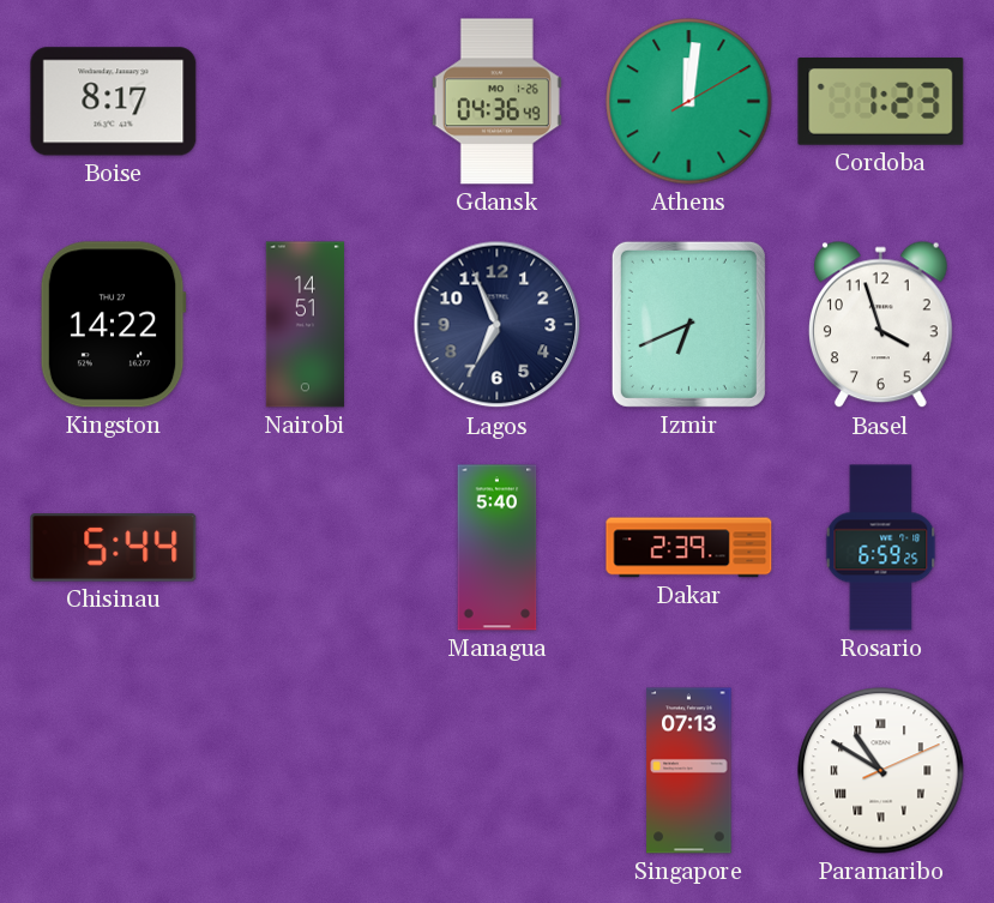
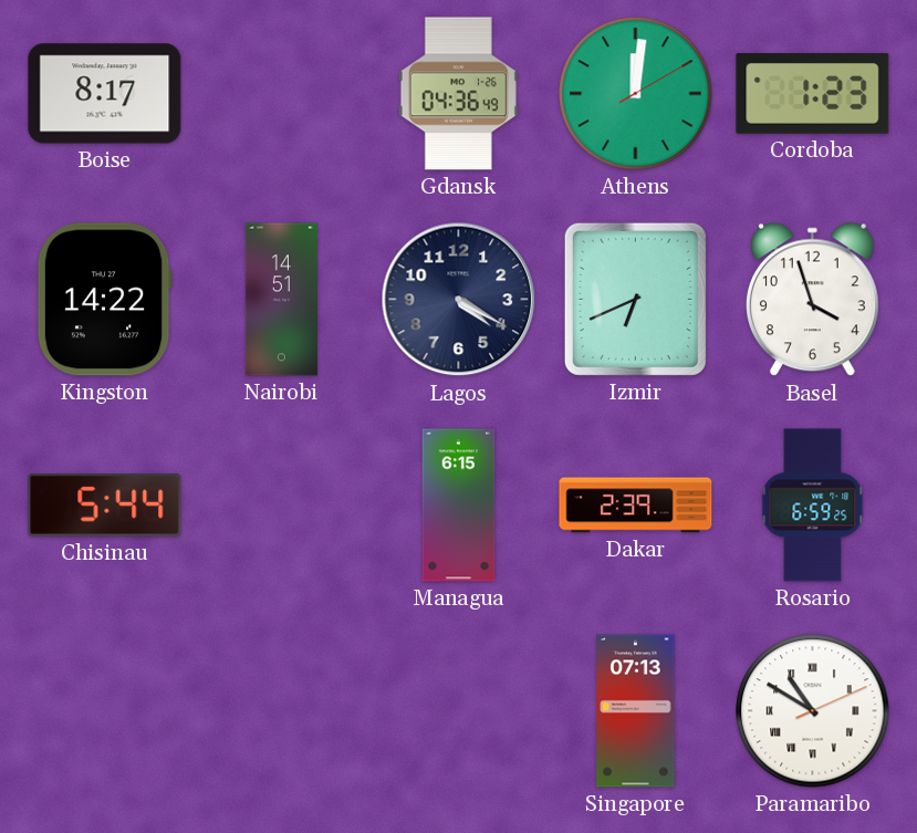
Lagos: 6:56 -> 4:20
Managua: 5:40 -> 6:15
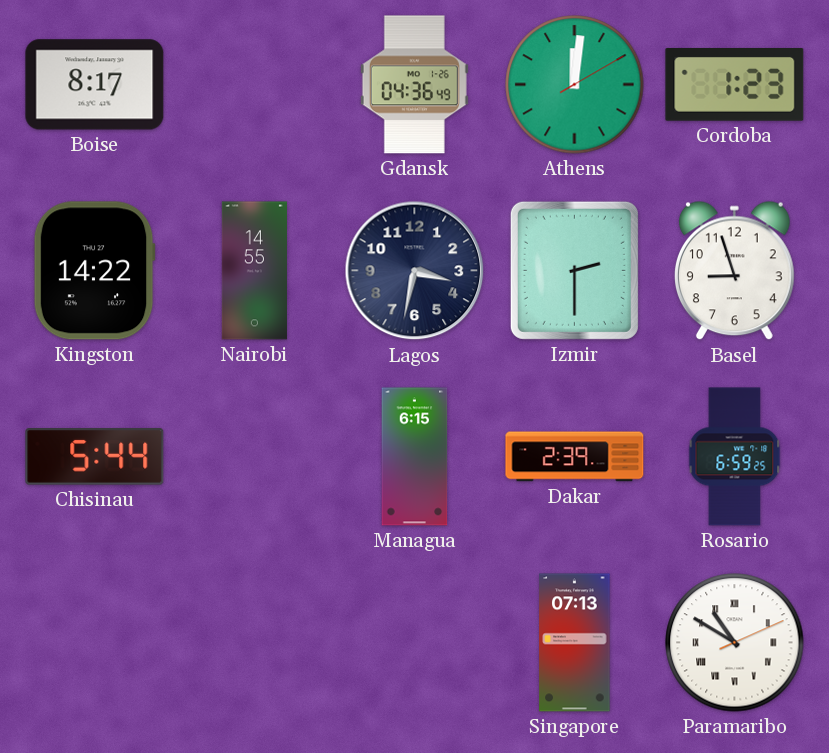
Nairobi: 14:51 -> 14:55
Lagos: 4:20 -> 3:32
Izmir: 6:41 -> 2:30
Basel: 3:57 -> 8:57
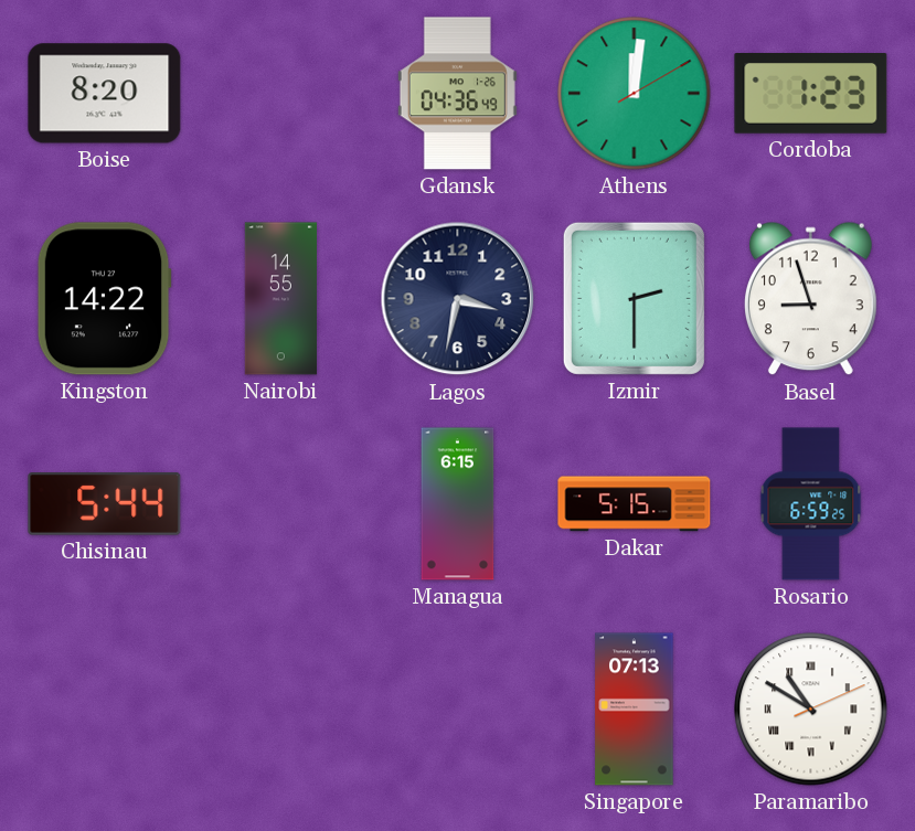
Boise: 8:17 -> 8:20
Dakar: 2:39 -> 5:15
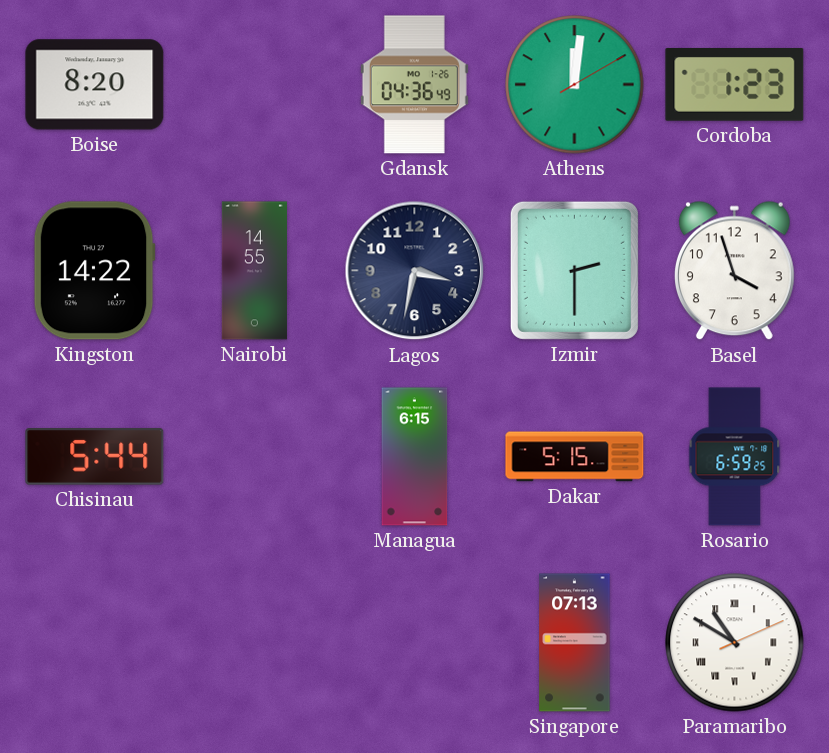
Basel: 8:57 -> 3:57
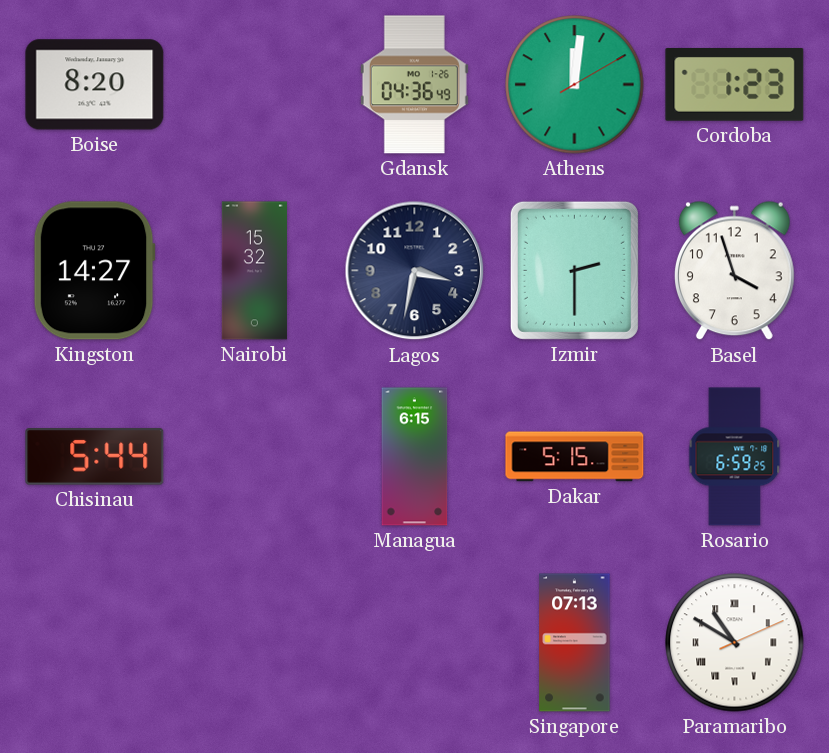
Kingston: 14:22 -> 14:27
Nairobi: 14:55 -> 15:32
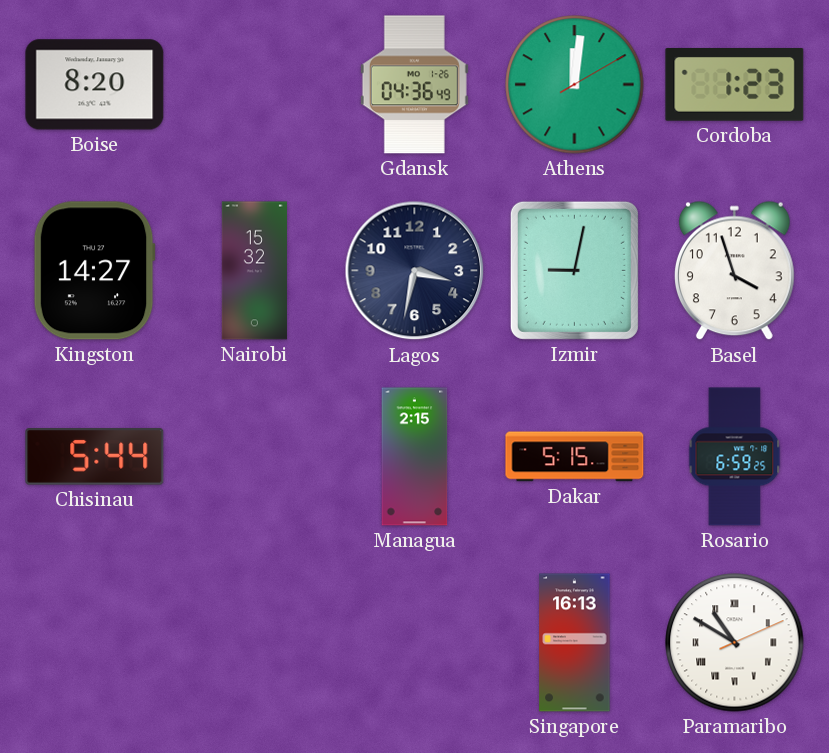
Izmir: 2:30 -> 9:02
Managua: 6:15 -> 2:15
Singapore: 07:13 -> 16:13
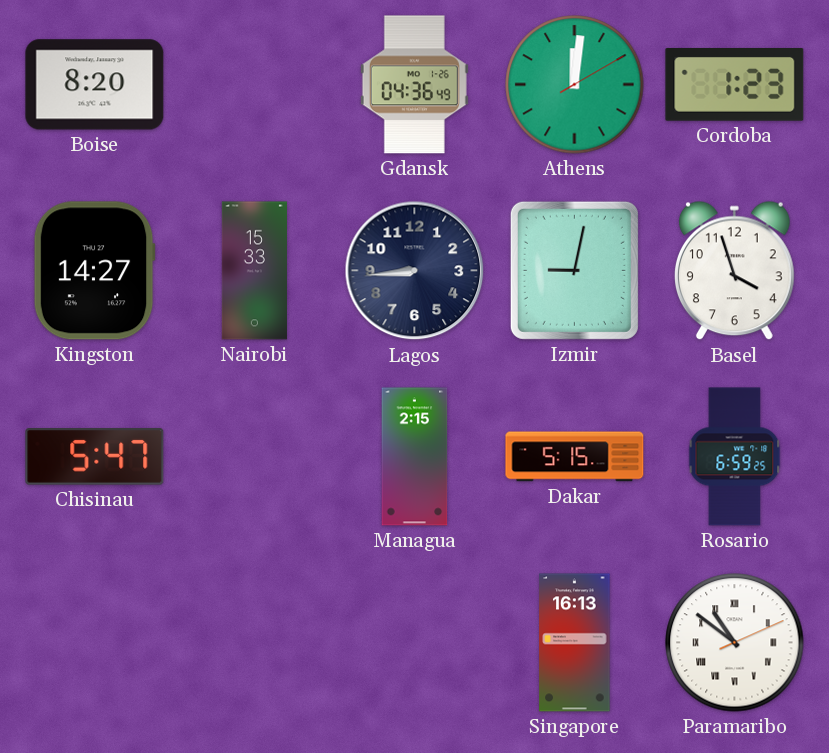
Nairobi: 15:32 -> 15:33
Lagos: 3:32 -> 8:44
Chisinau: 5:44 -> 5:47
Paramaribo: 10:50 -> 10:51
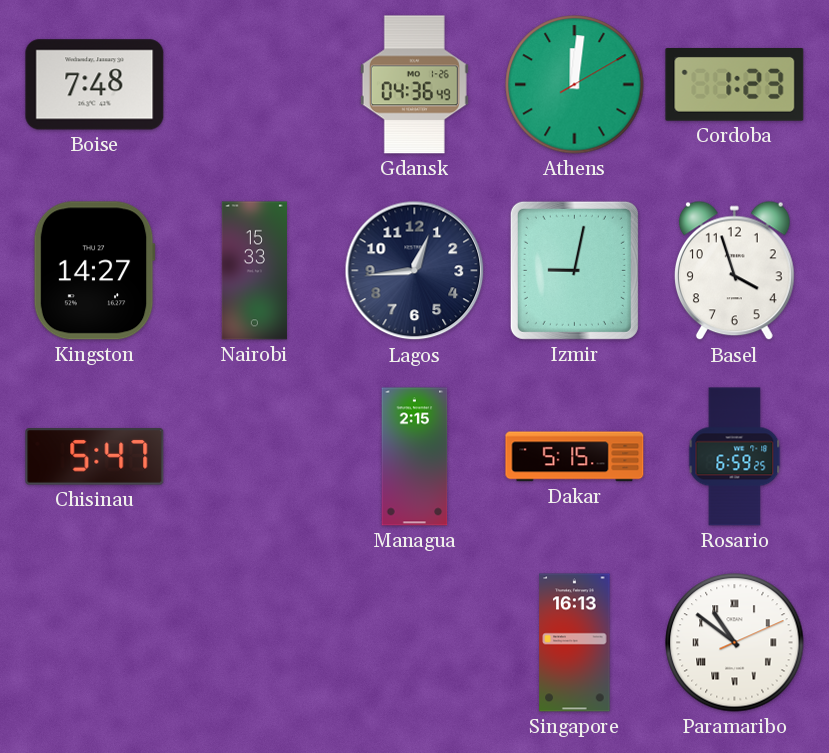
Boise: 8:20 -> 7:48
Lagos: 8:44 -> 12:44
